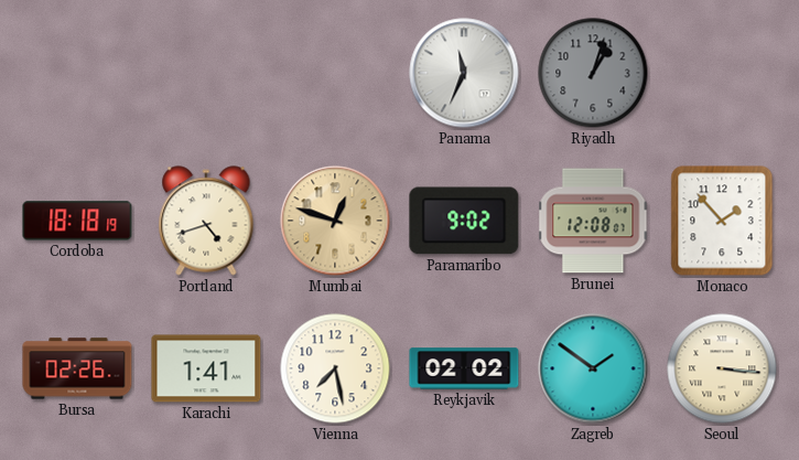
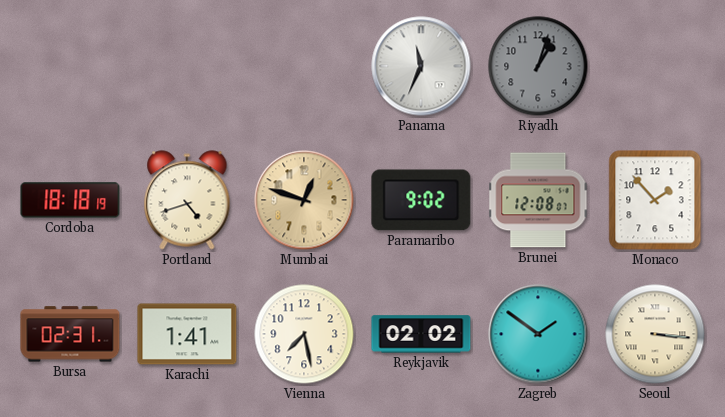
Bursa: 02:26 -> 02:31
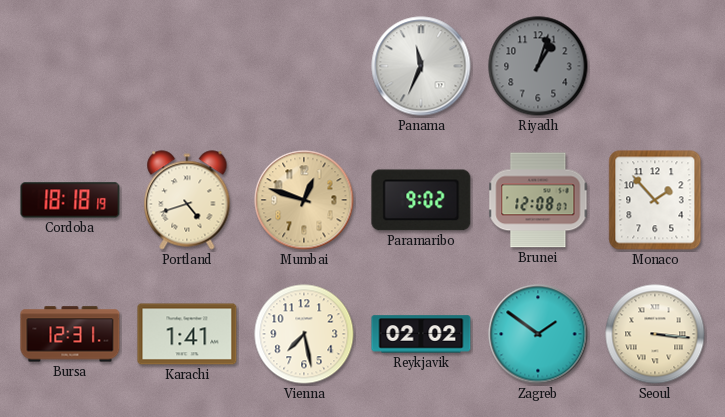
Bursa: 02:31 -> 12:31
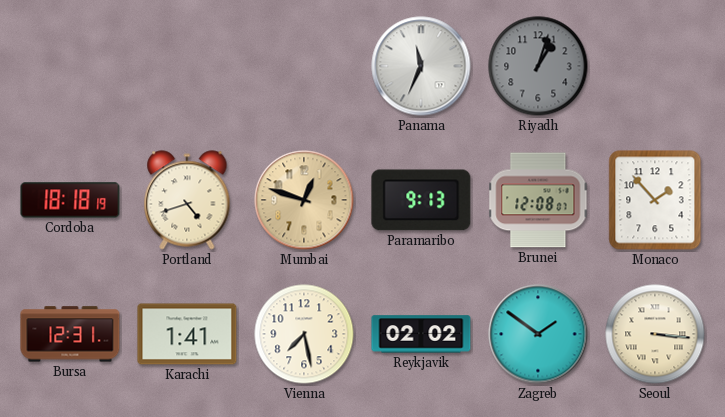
Paramaribo: 9:02 -> 9:13
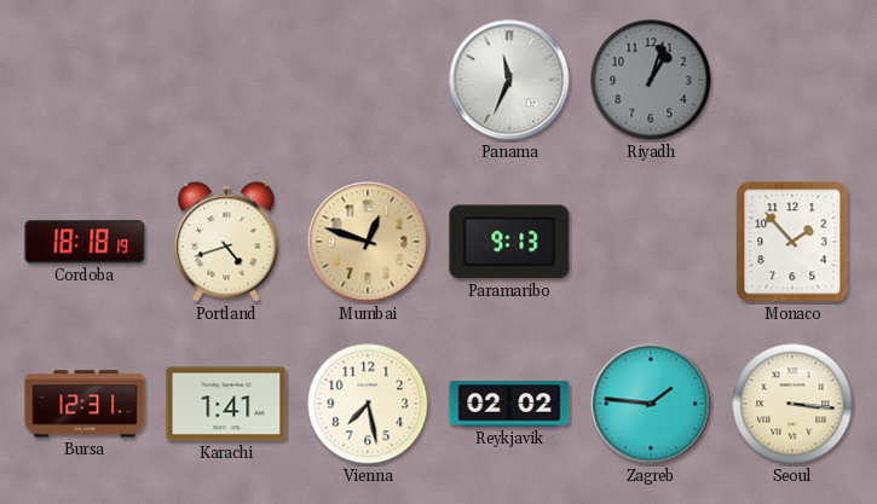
Brunei: 12:08 -> none
Zagreb: 1:51 -> 1:46
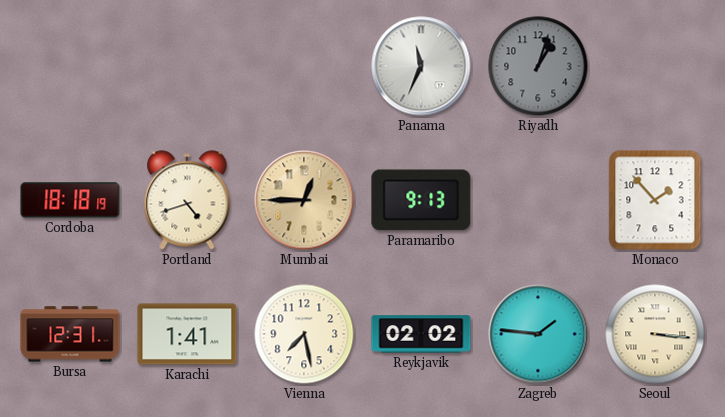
Mumbai: 12:48 -> 12:45
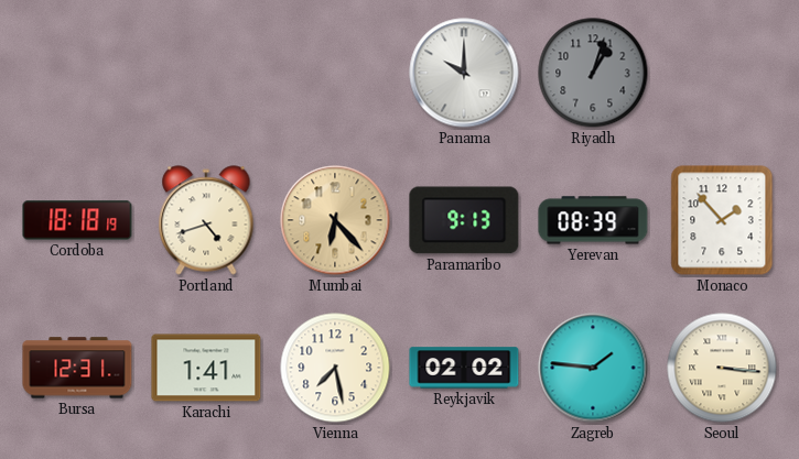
Panama: 11:34 -> 10:00
Mumbai: 12:45 -> 6:23
Yerevan: none -> 08:39
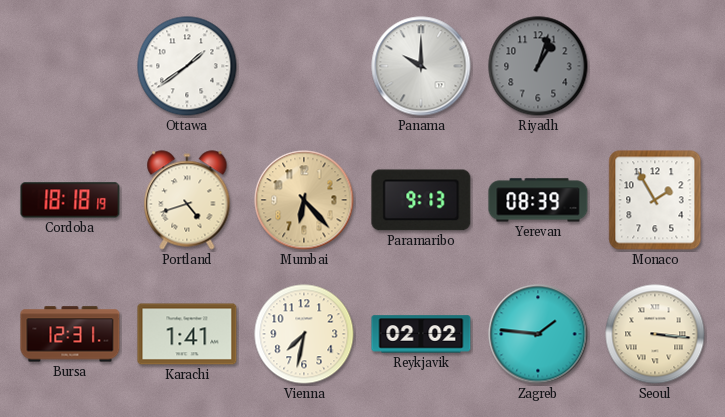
Ottawa: none -> 1:39
Monaco: 1:53 -> 1:55
Vienna: 7:28 -> 7:32
